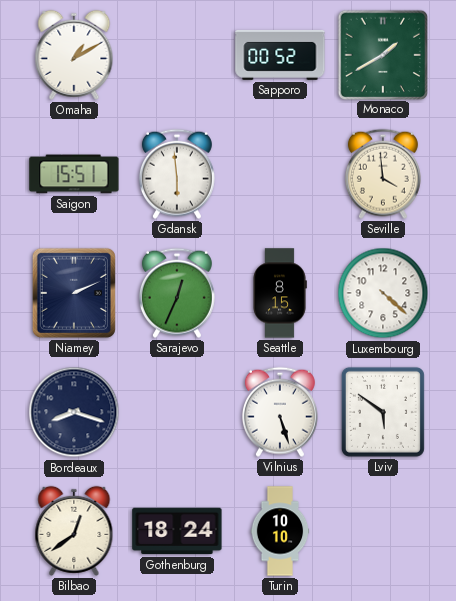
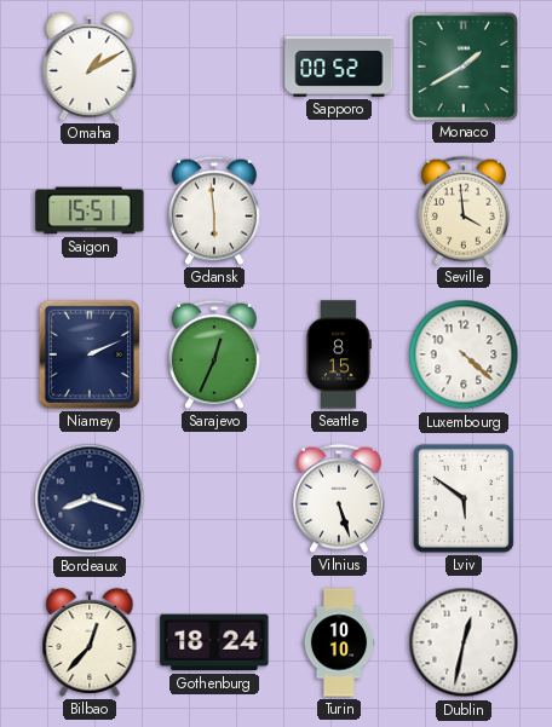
Bilbao: 12:39 -> 12:37
Dublin: none -> 12:32
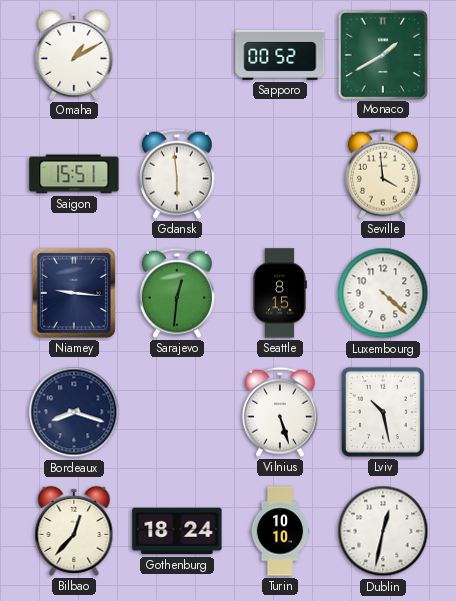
Niamey: 2:11 -> 9:16
Sarajevo: 12:34 -> 12:31
Lviv: 5:51 -> 10:28
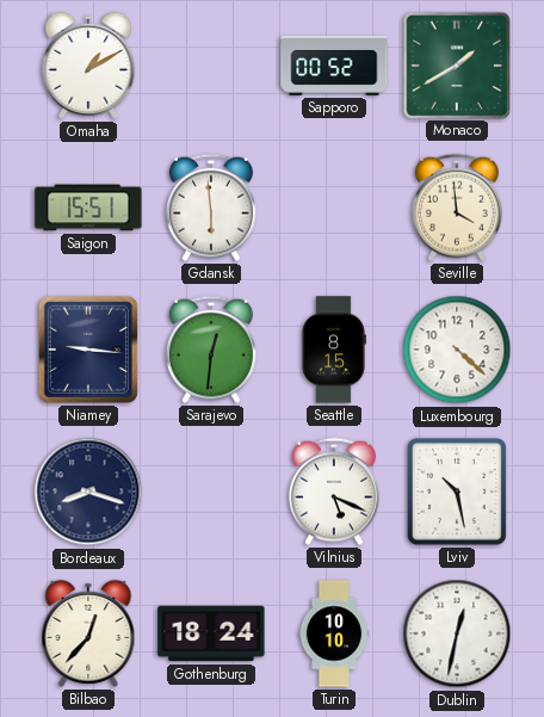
Vilnius: 5:27 -> 5:19
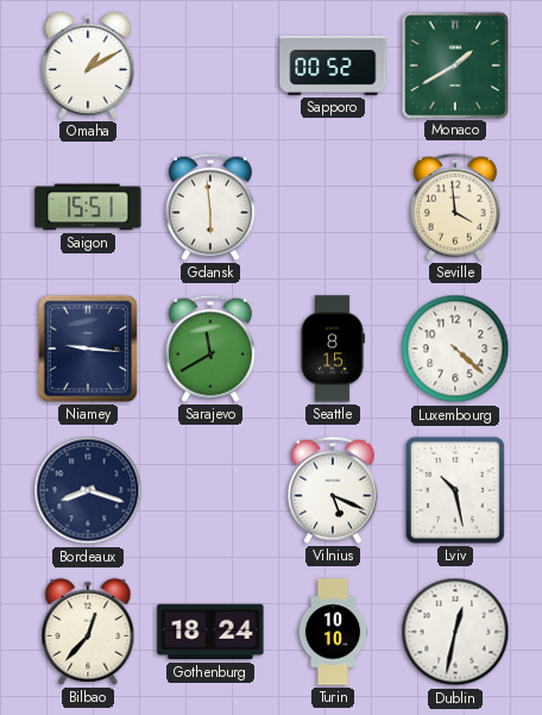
Sarajevo: 12:31 -> 11:40
